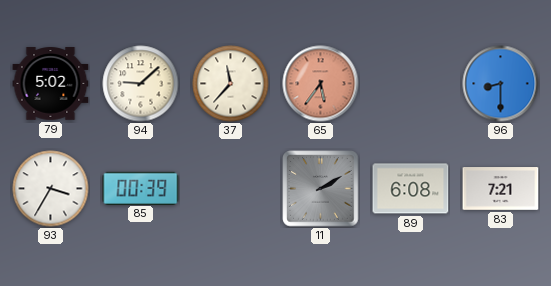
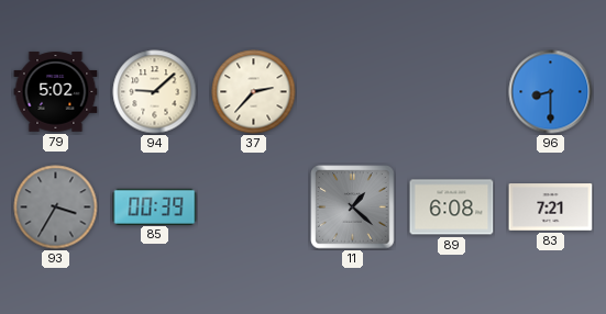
37: 11:37 -> 2:37
65: 5:36 -> none
93 dial: white -> grey
11: 2:10 -> 1:22
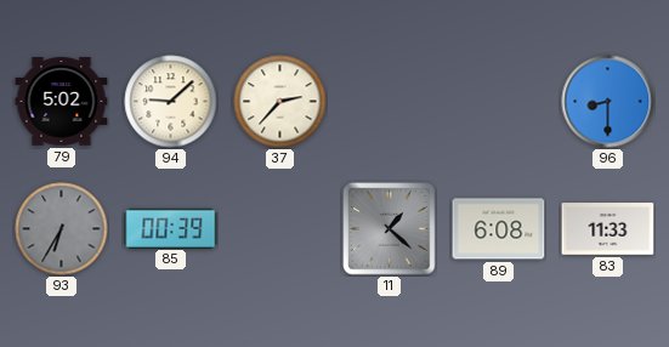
93: 3:35 -> 6:35
83: 7:21 -> 11:33
